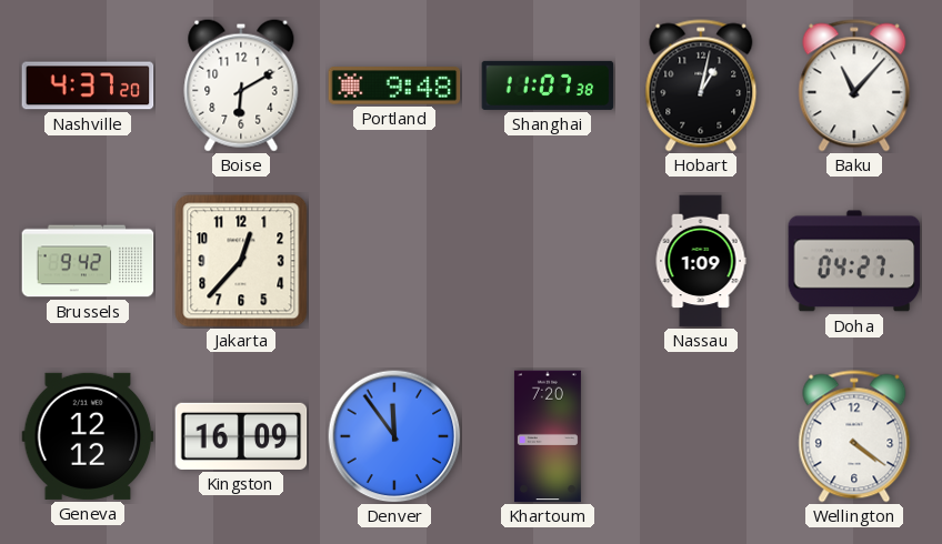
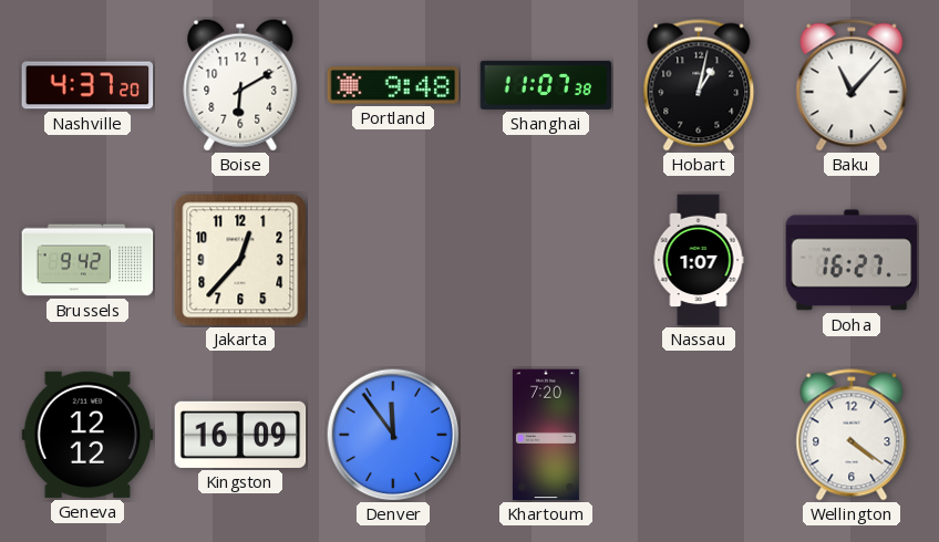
Nassau: 1:09 -> 1:07
Doha: 04:27 -> 16:27
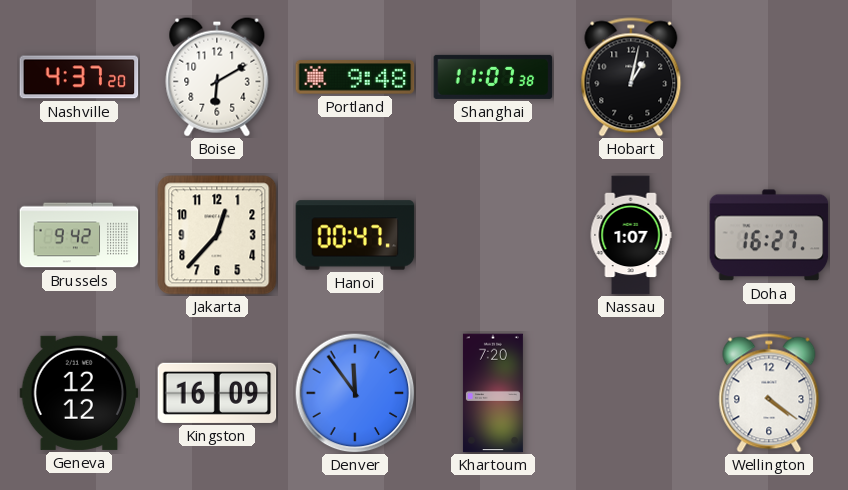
Baku: 11:07 -> none
Hanoi: none -> 00:47
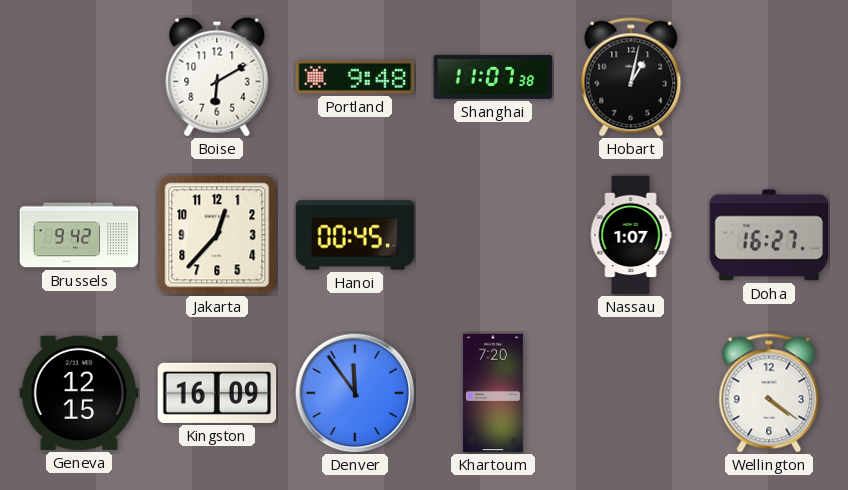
Nashville: 4:37 -> none
Hanoi: 00:47 -> 00:45
Geneva: 12:12 -> 12:15
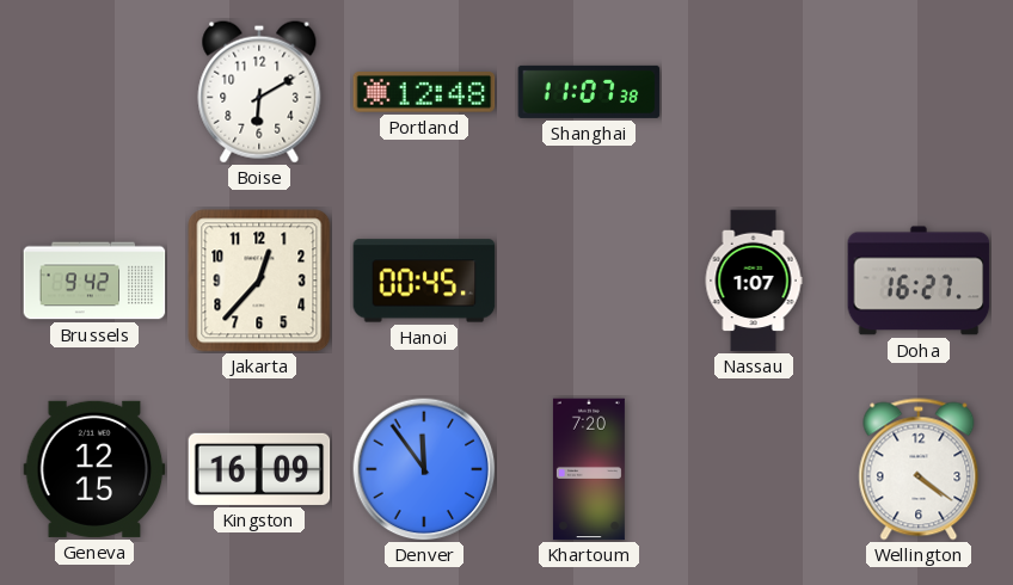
Portland: 9:48 -> 12:48
Hobart: 1:02 -> none
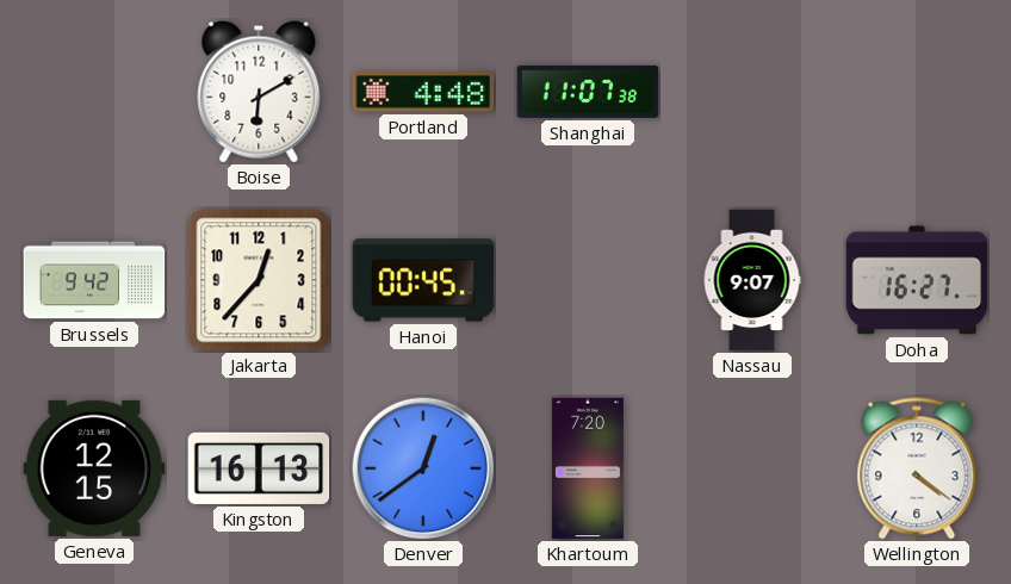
Portland: 12:48 -> 4:48
Nassau: 1:07 -> 9:07
Kingston: 16:09 -> 16:13
Denver: 11:54 -> 12:39
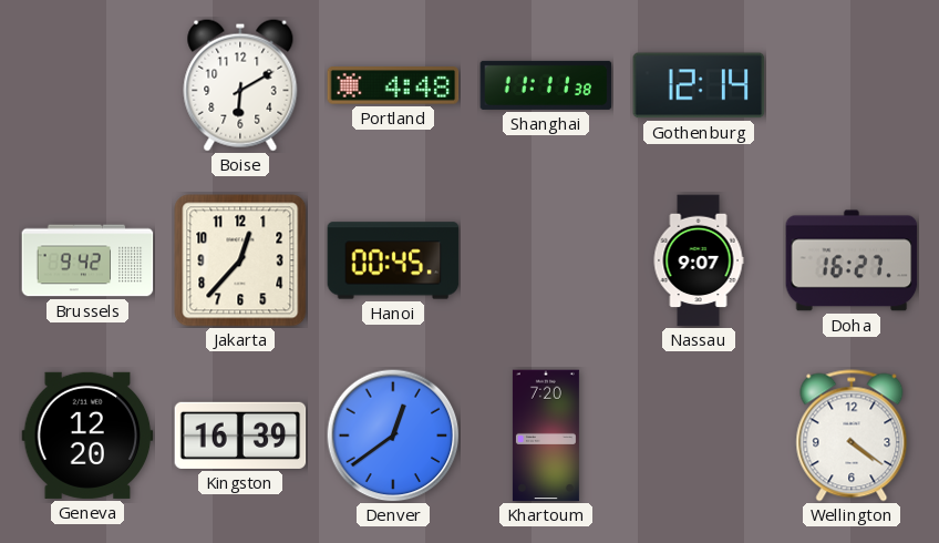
Shanghai: 11:07 -> 11:11
Gothenburg: none -> 12:14
Geneva: 12:15 -> 12:20
Kingston: 16:13 -> 16:39
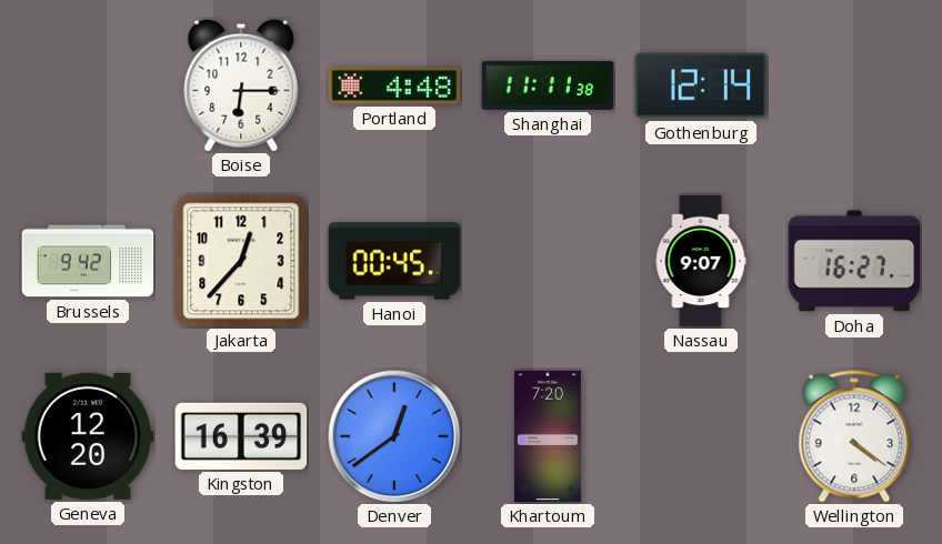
Boise: 6:10 -> 6:15
